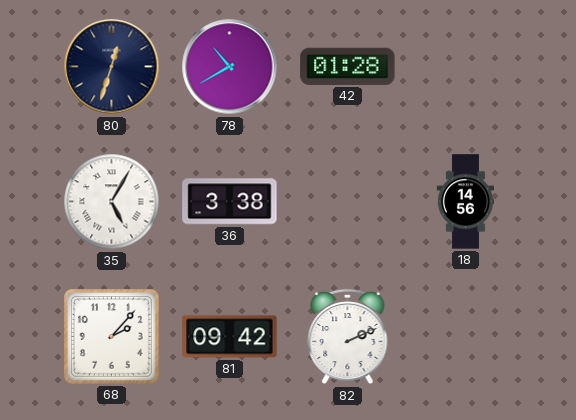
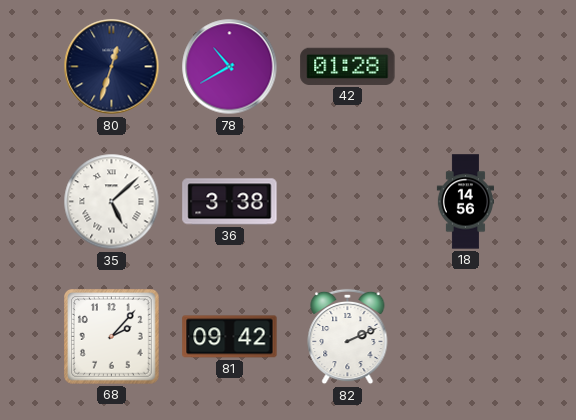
35: 5:05 -> 5:08
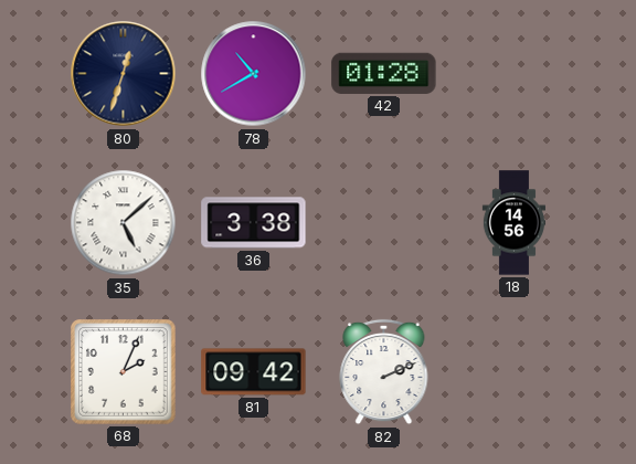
68: 2:07 -> 2:04
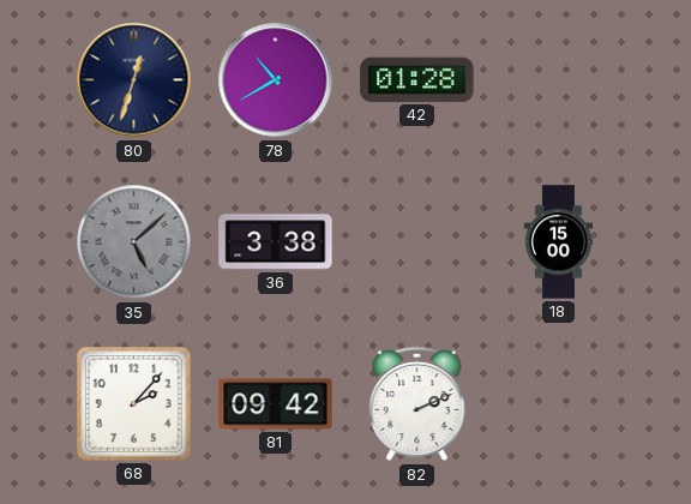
35 dial: white -> grey
18: 14:56 -> 15:00
68: 2:04 -> 2:07
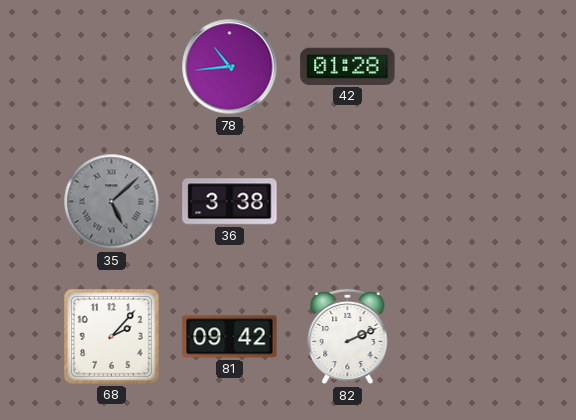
80: 12:33 -> none
78: 10:40 -> 10:44
18: 15:00 -> none
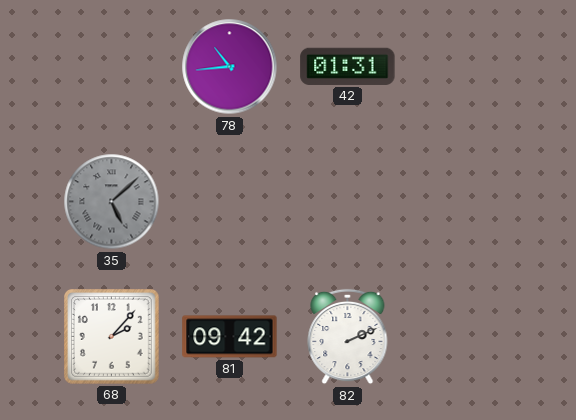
42: 01:28 -> 01:31
36: 3:38 -> none
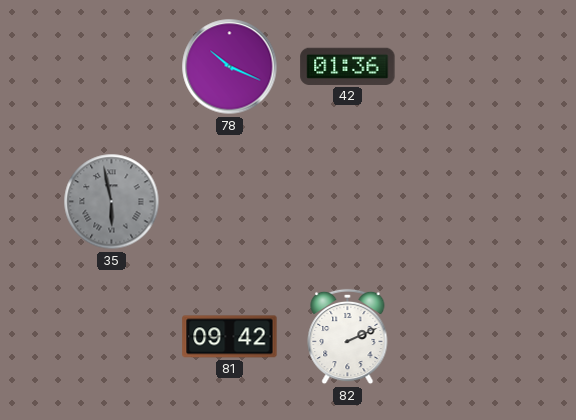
78: 10:44 -> 10:19
42: 01:31 -> 01:36
35: 5:08 -> 5:58
68: 2:07 -> none
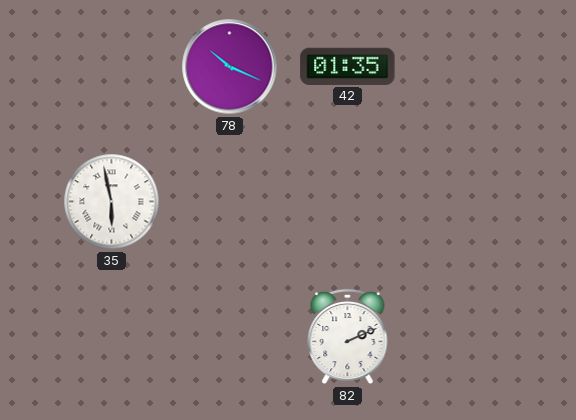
42: 01:36 -> 01:35
35 dial: grey -> white
81: 09:42 -> none
